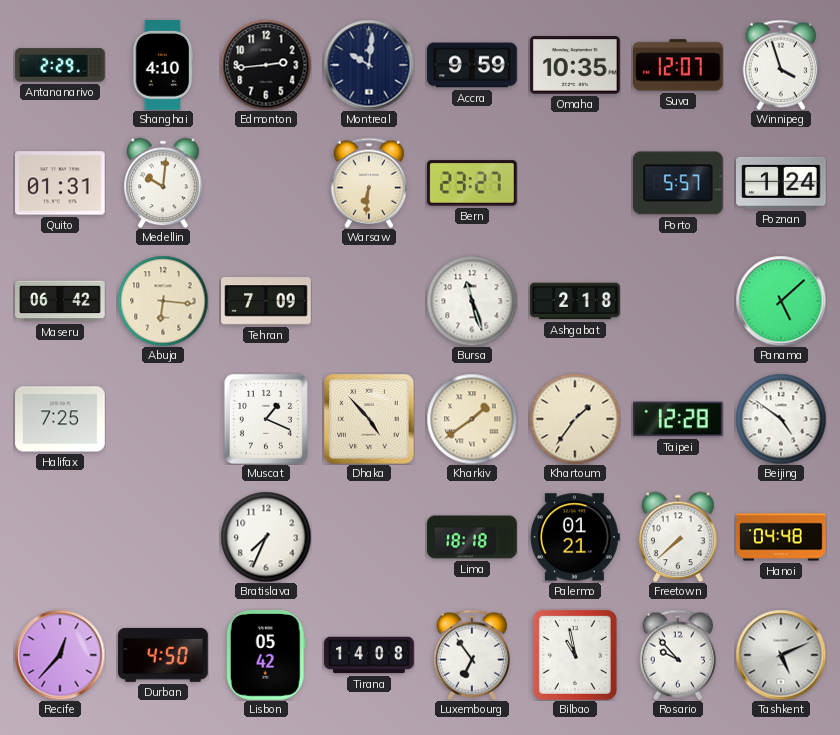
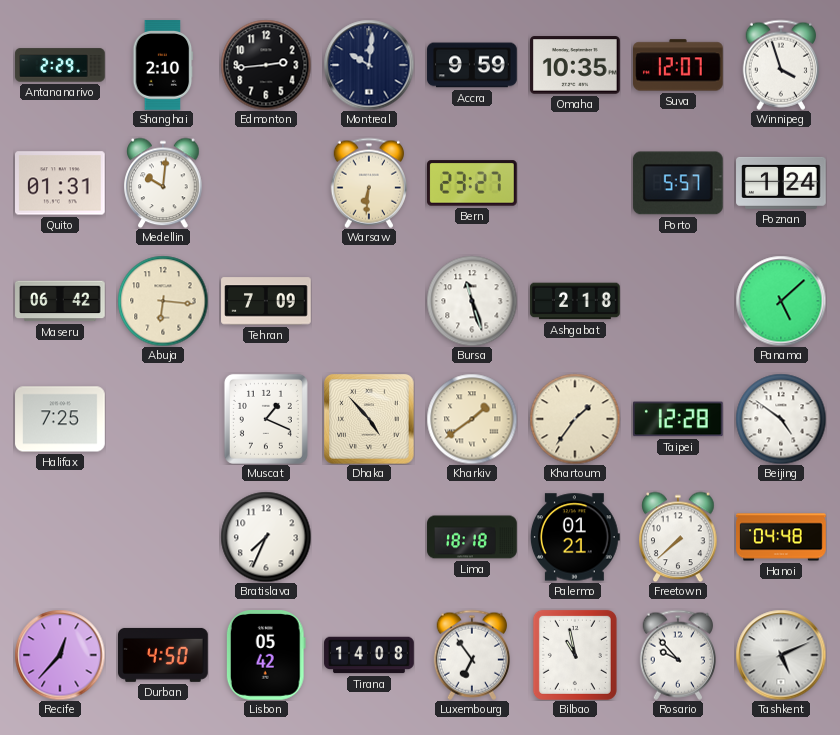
Shanghai: 4:10 -> 2:10
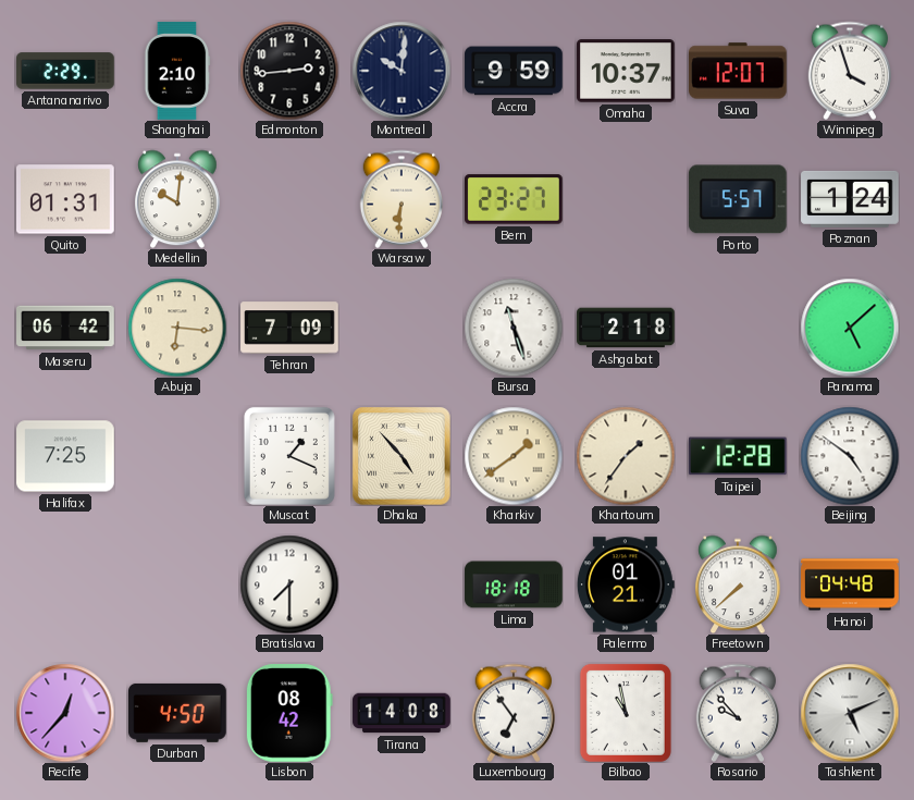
Omaha: 10:35 -> 10:37
Bratislava: 7:34 -> 7:30
Lisbon: 05:42 -> 08:42
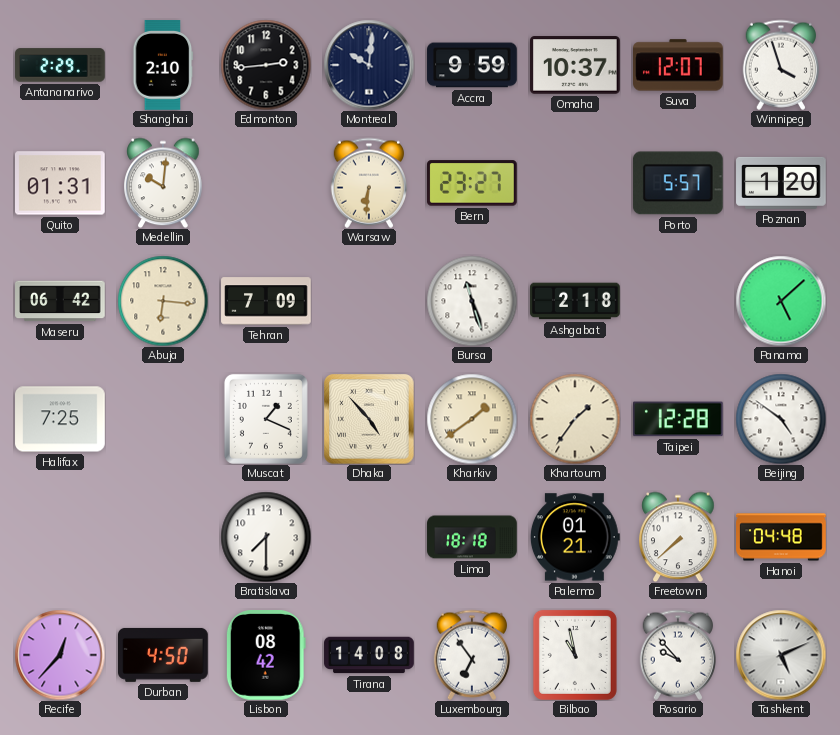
Poznan: 1:24 -> 1:20
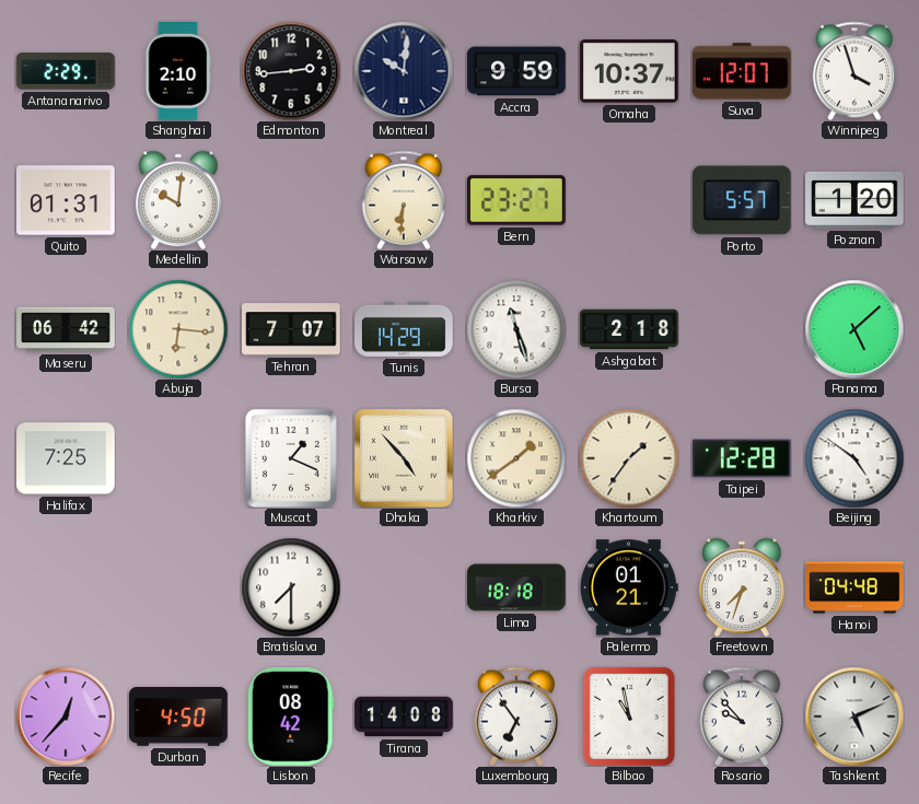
Tehran: 7:09 -> 7:07
Tunis: none -> 14:29
Freetown: 7:38 -> 7:33
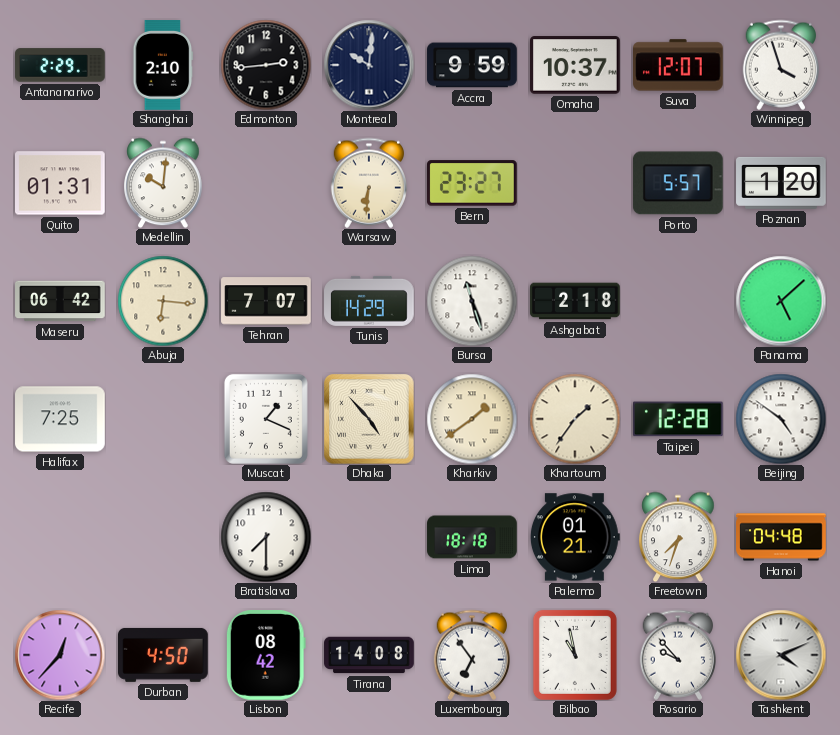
Tashkent: 5:11 -> 4:11
